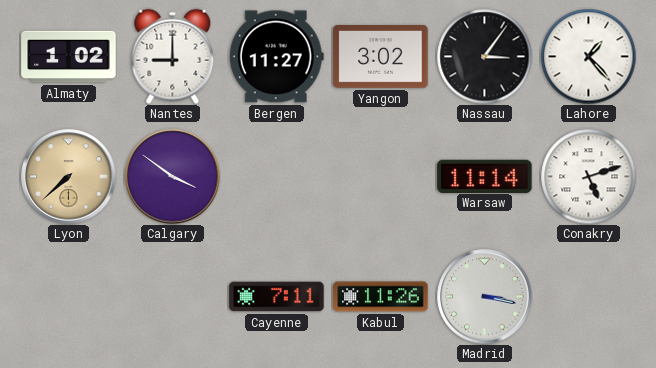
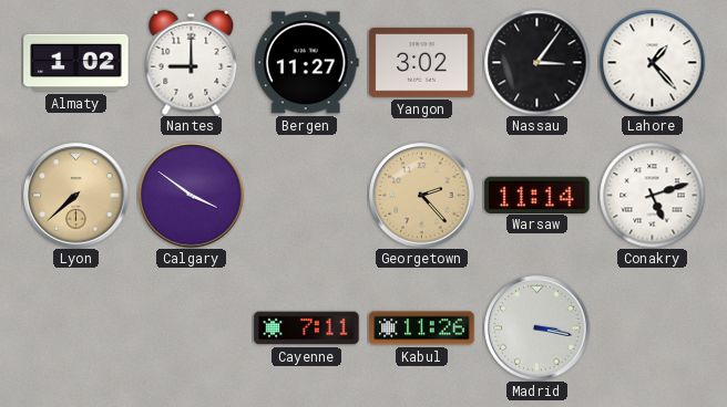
Georgetown: none -> 2:23
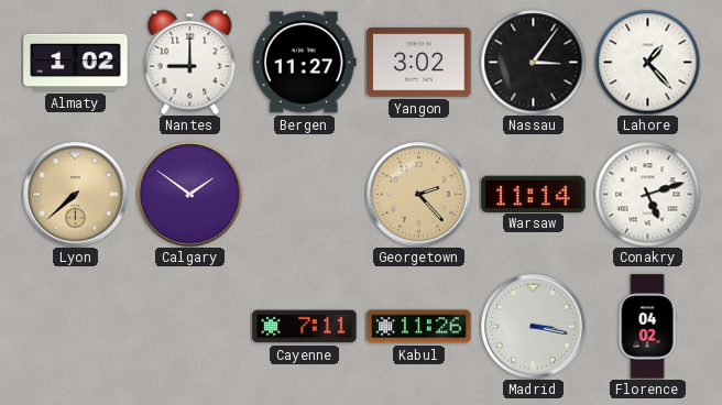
Calgary: 3:51 -> 1:51
Florence: none -> 04:02
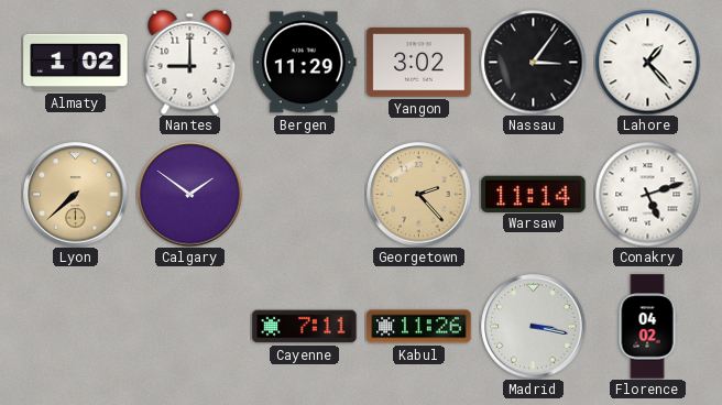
Bergen: 11:27 -> 11:29
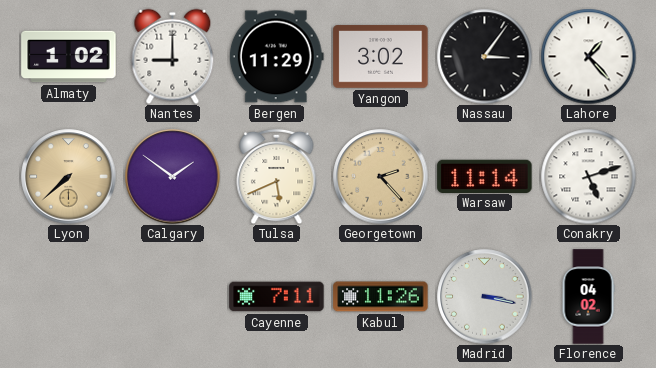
Tulsa: none -> 5:41
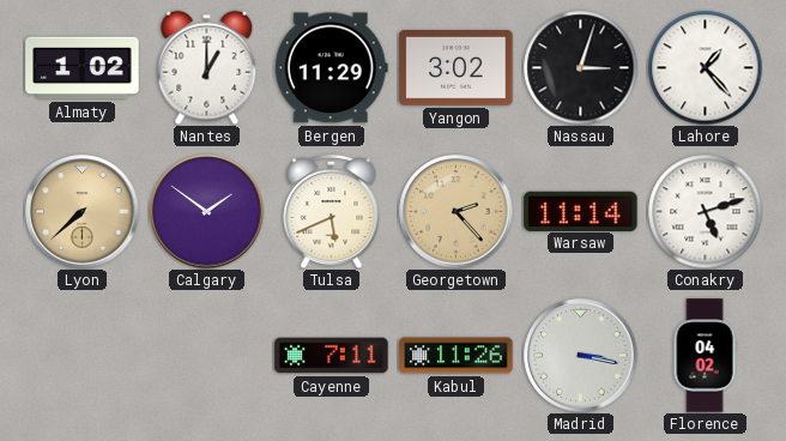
Nantes: 9:00 -> 1:00
Nassau: 3:06 -> 3:03
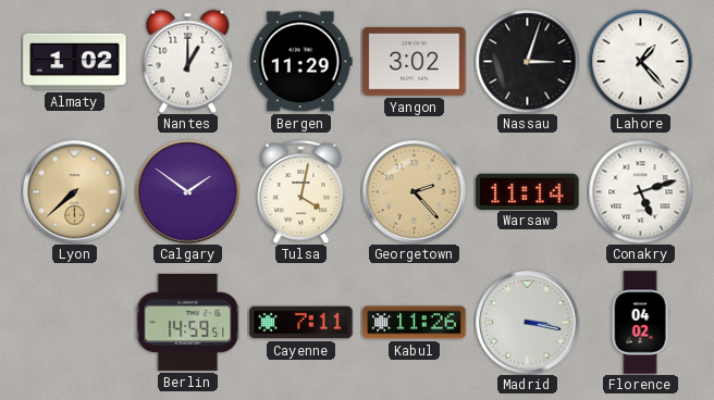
Tulsa: 5:41 -> 4:02
Berlin: none -> 14:59
